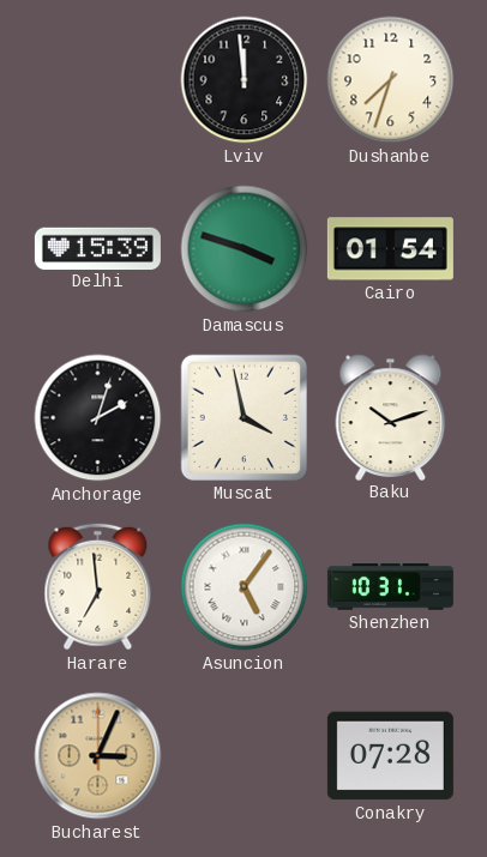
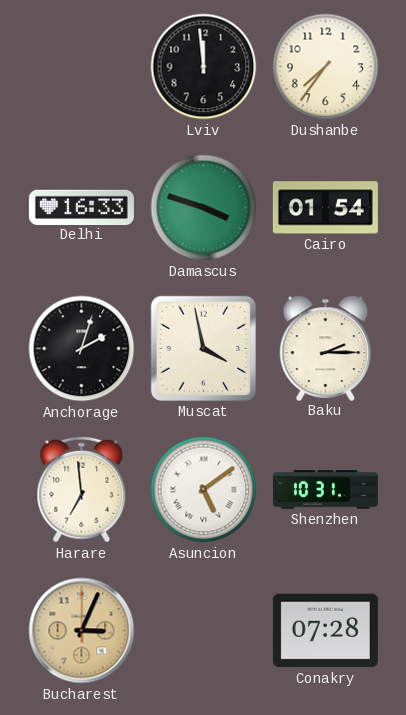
Dushanbe: 7:33 -> 7:36
Delhi: 15:39 -> 16:33
Baku: 10:12 -> 2:15
Asuncion: 5:06 -> 5:09
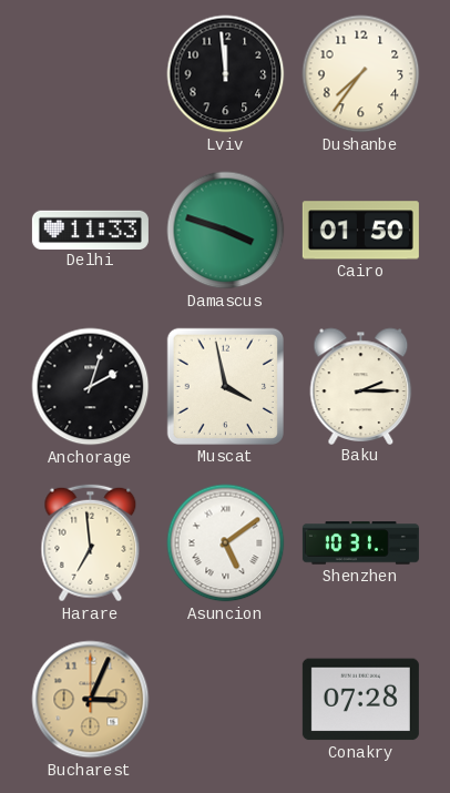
Delhi: 16:33 -> 11:33
Cairo: 01:54 -> 01:50
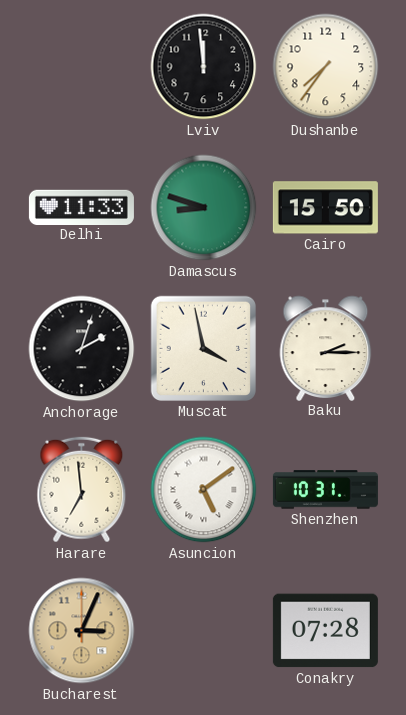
Damascus: 3:48 -> 8:48
Cairo: 01:50 -> 15:50
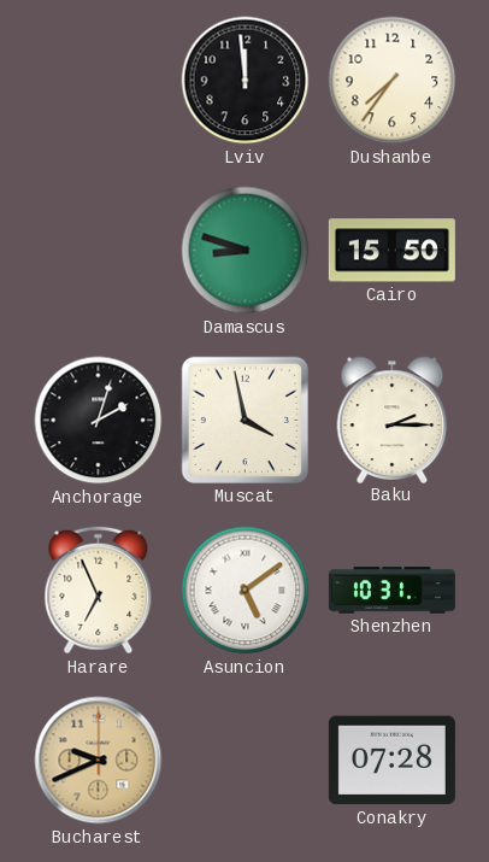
Delhi: 11:33 -> none
Harare: 6:59 -> 6:56
Bucharest: 3:04 -> 9:41
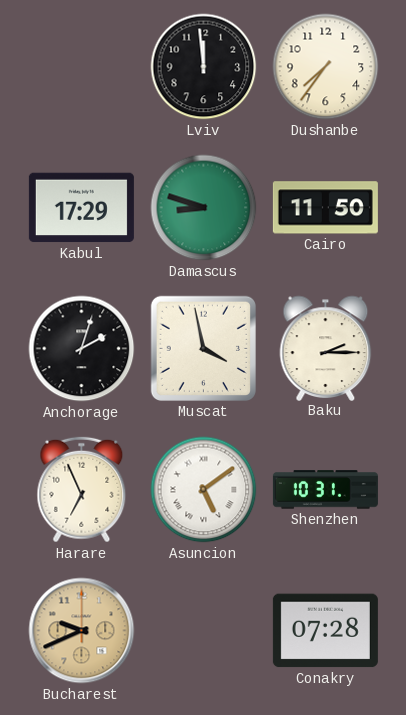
Kabul: none -> 17:29
Cairo: 15:50 -> 11:50
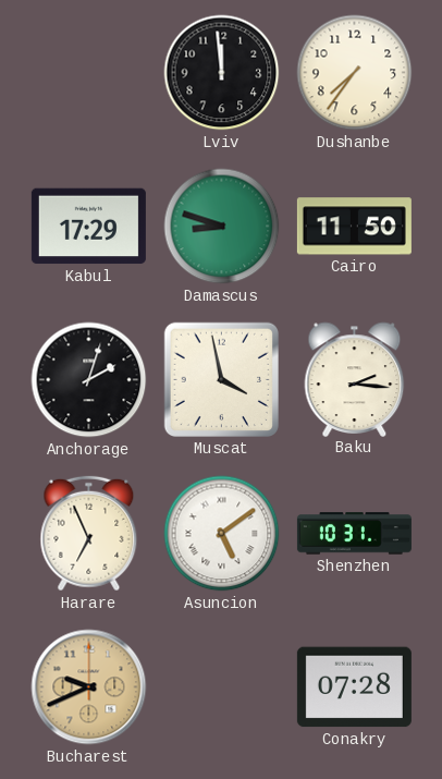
Baku: 2:15 -> 2:16
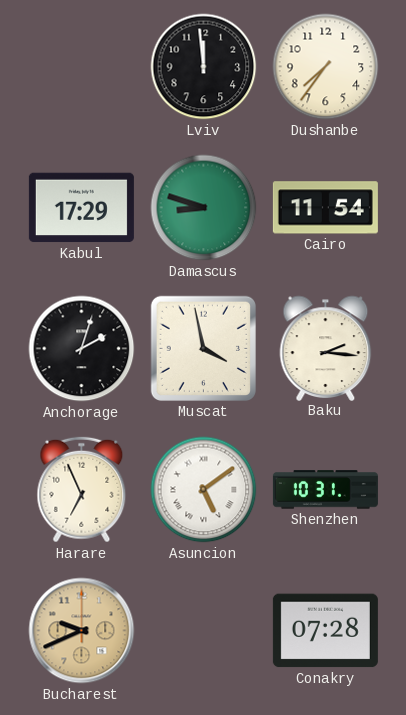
Cairo: 11:50 -> 11:54
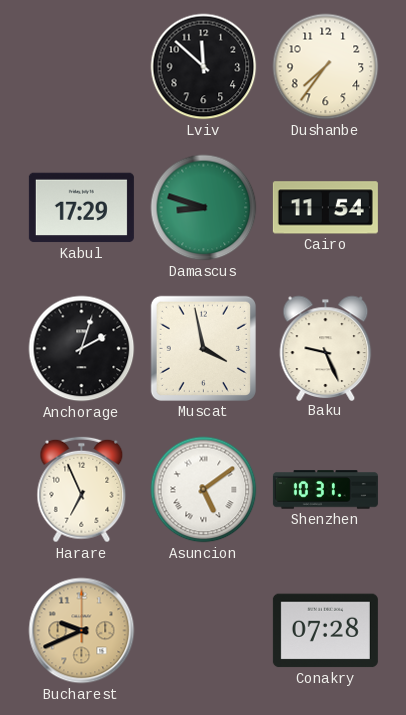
Lviv: 11:59 -> 11:52
Baku: 2:16 -> 9:26
